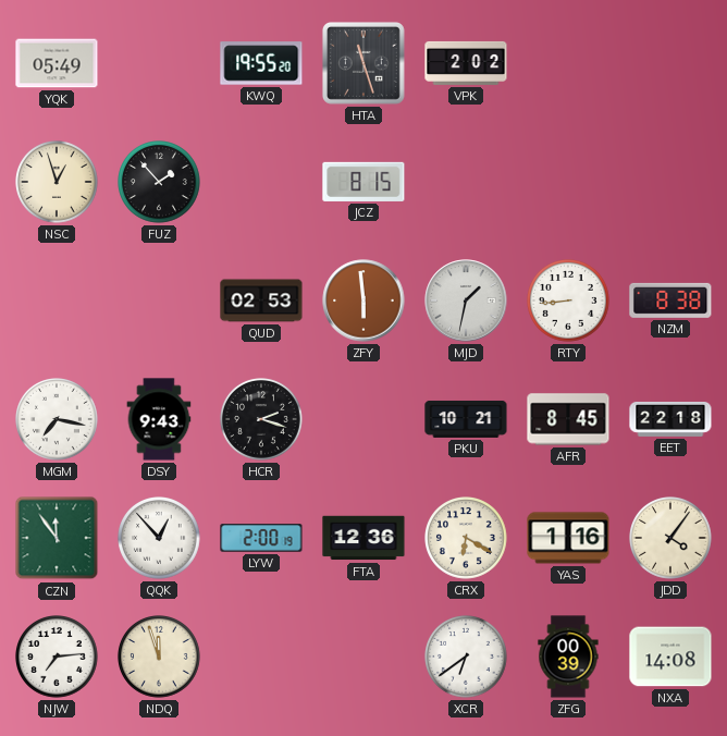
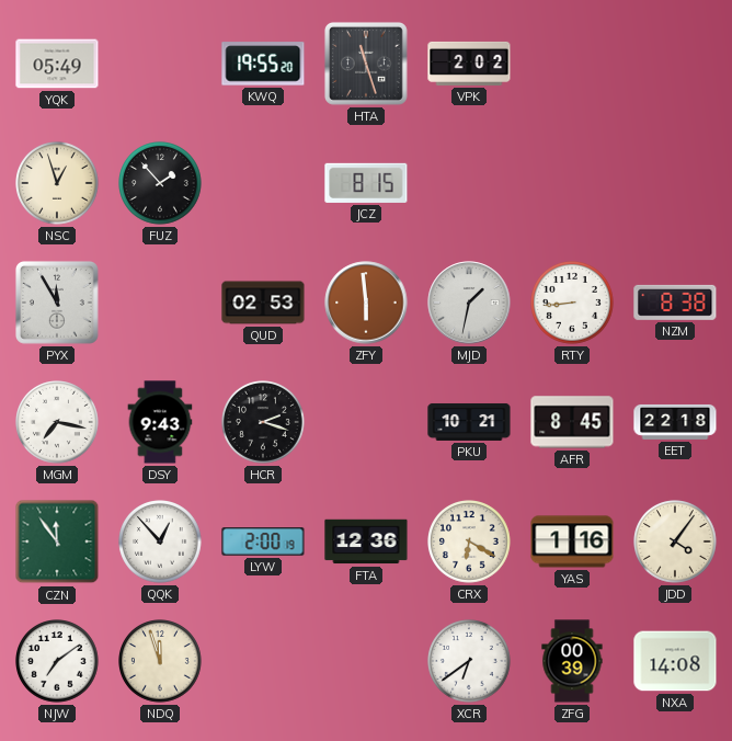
PYX: none -> 11:55
NJW: 7:14 -> 7:09
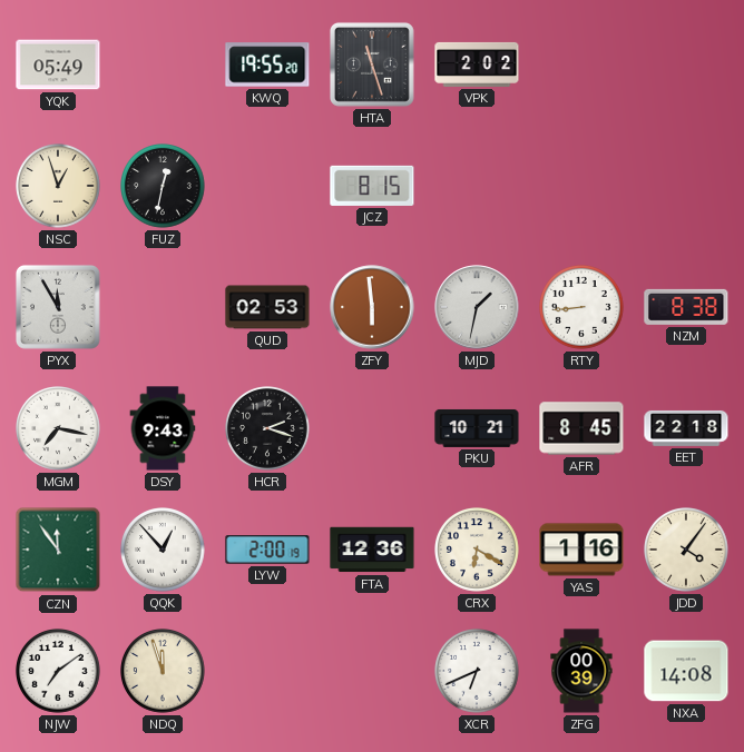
FUZ: 1:53 -> 12:32
XCR: 6:39 -> 6:41
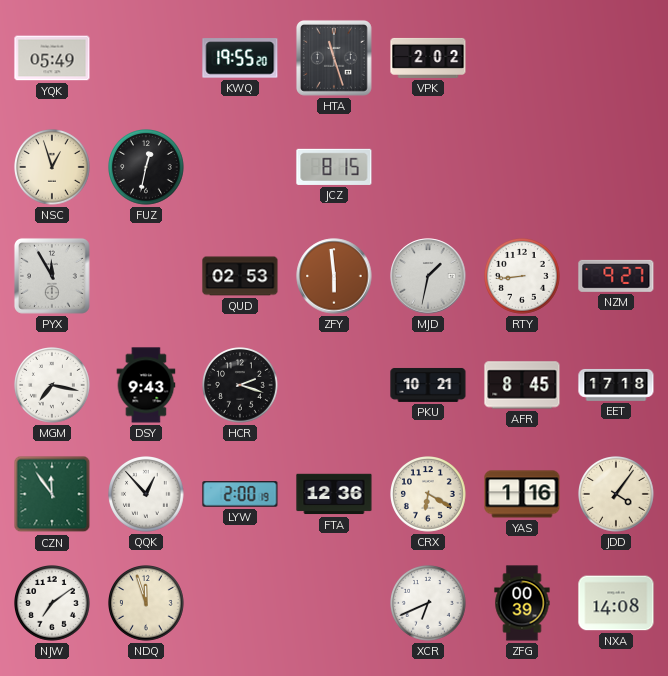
NZM: 8:38 -> 9:27
EET: 22:18 -> 17:18
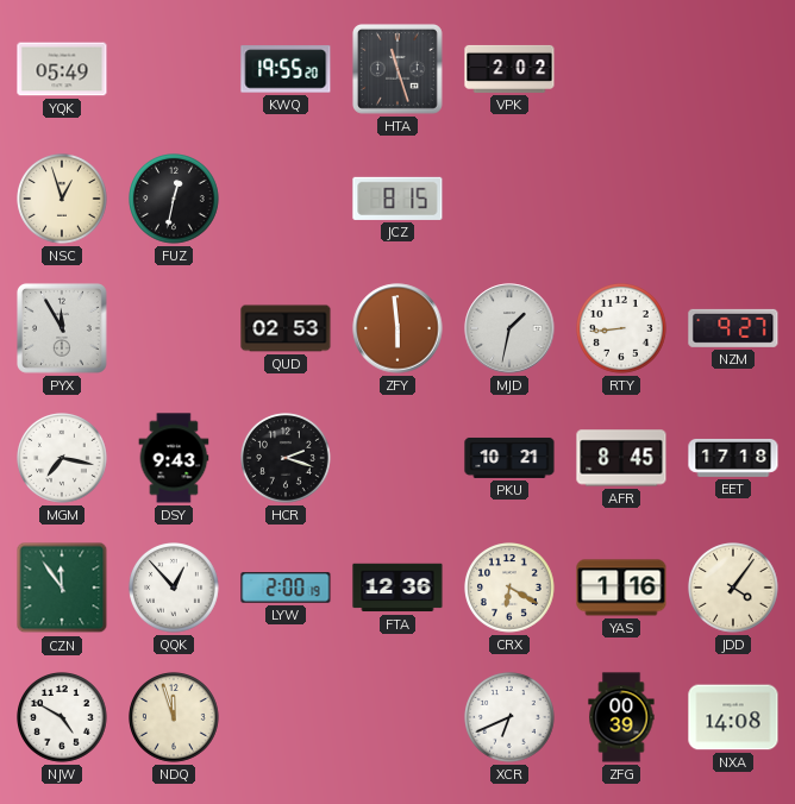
NJW: 7:09 -> 4:50
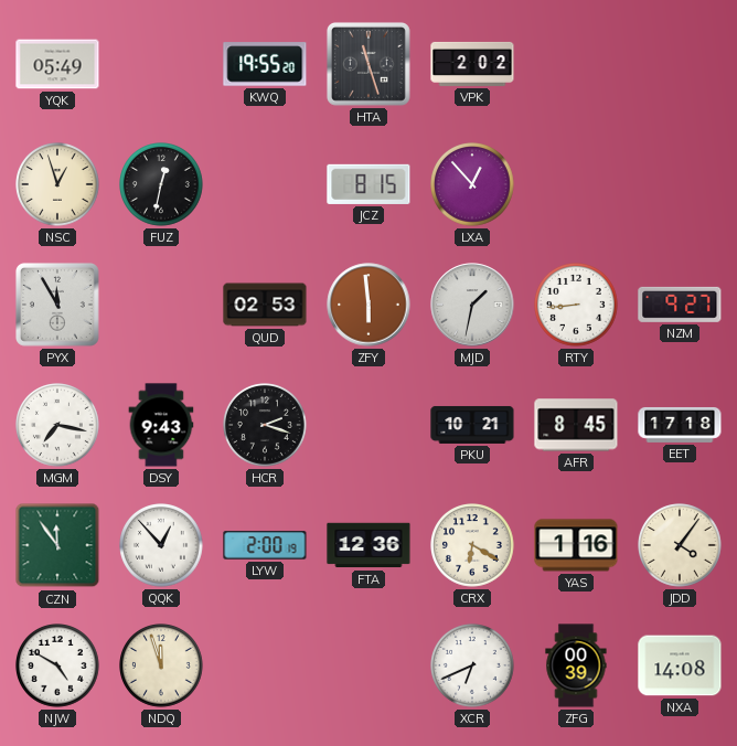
LXA: none -> 12:53
